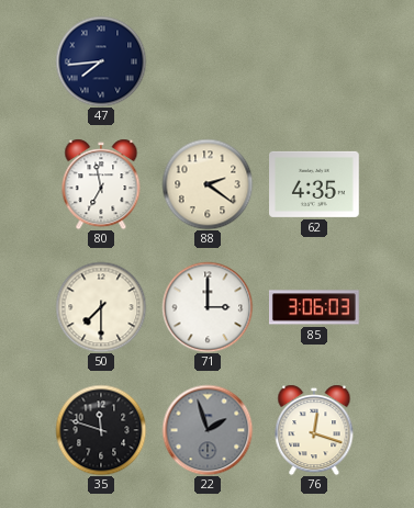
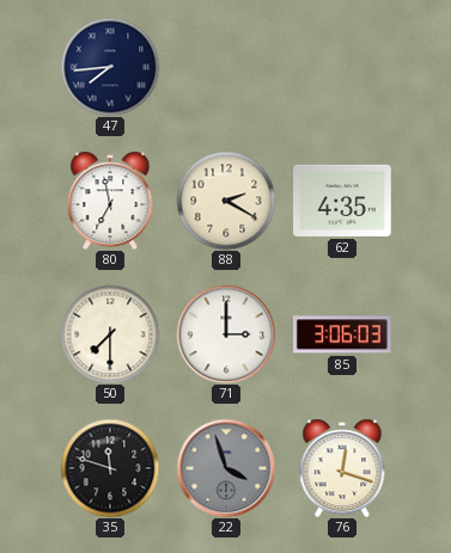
88: 2:21 -> 2:20
22: 1:57 -> 3:57
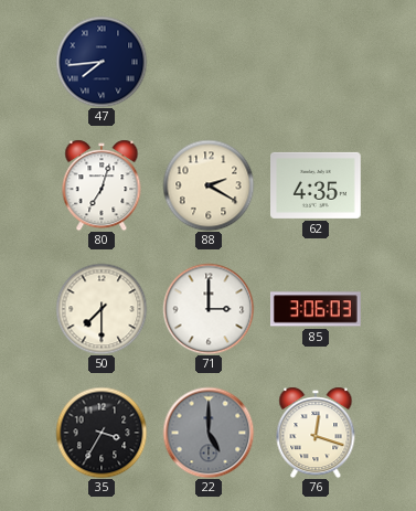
80: 6:58 -> 7:03
35: 11:48 -> 3:35
22: 3:57 -> 5:00
